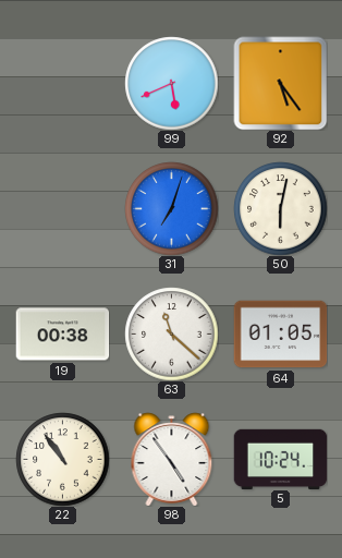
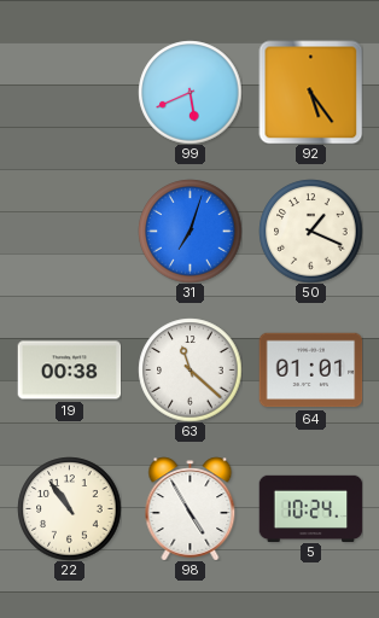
50: 6:02 -> 1:19
64: 01:05 -> 01:01
98: 4:54 -> 4:55
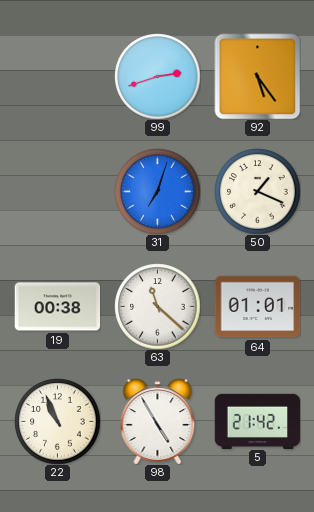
99: 5:41 -> 2:42
22: 10:54 -> 10:56
5: 10:24 -> 21:42
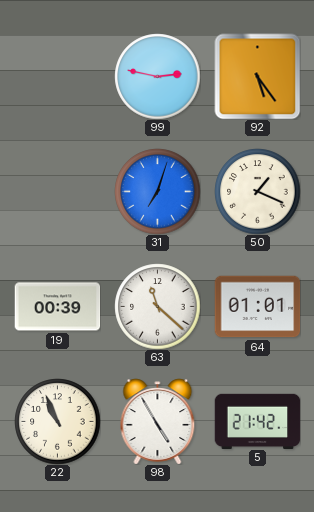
99: 2:42 -> 2:47
19: 00:38 -> 00:39
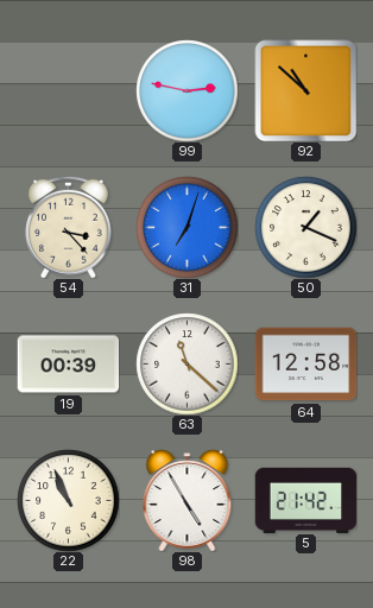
92: 5:24 -> 10:52
54: none -> 3:23
64: 01:01 -> 12:58
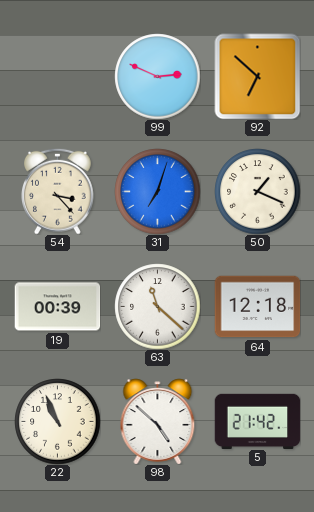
99: 2:47 -> 2:49
92: 10:52 -> 6:52
64: 12:58 -> 12:18
98: 4:55 -> 4:52
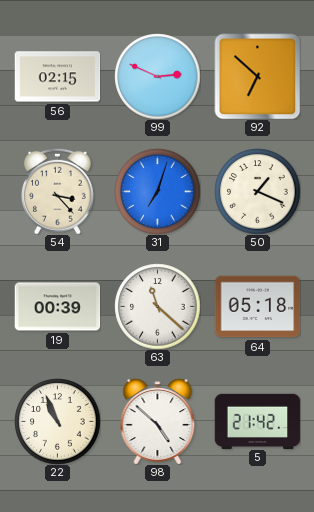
56: none -> 02:15
64: 12:18 -> 05:18
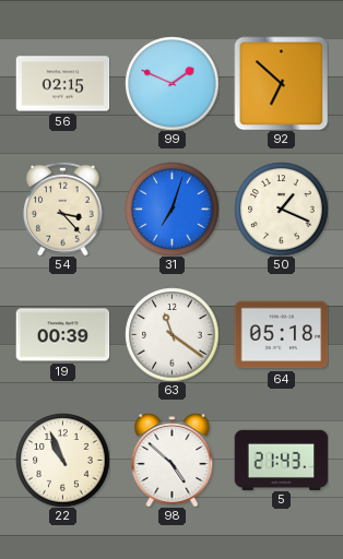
99: 2:49 -> 1:49
63: 11:22 -> 11:21
5: 21:42 -> 21:43
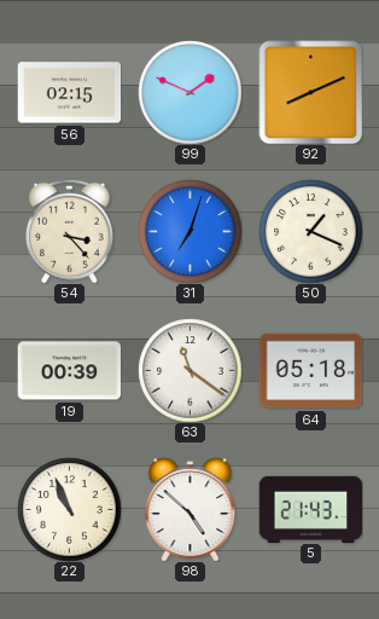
92: 6:52 -> 8:11
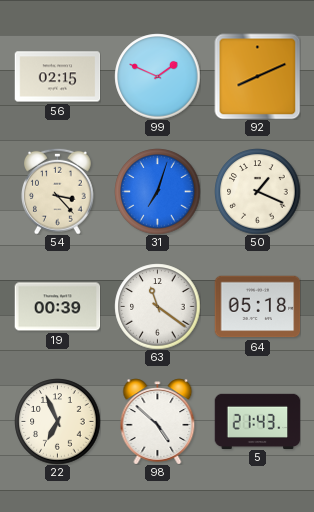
22: 10:56 -> 6:56
